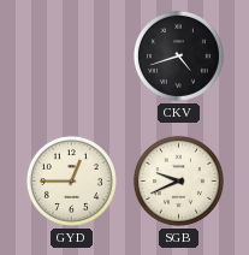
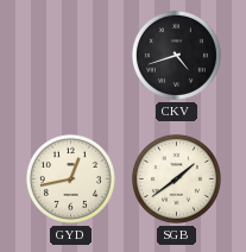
GYD: 12:45 -> 12:43
SGB: 9:41 -> 1:39
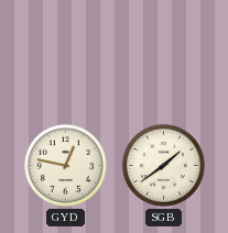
CKV: 4:42 -> none
GYD: 12:43 -> 12:47
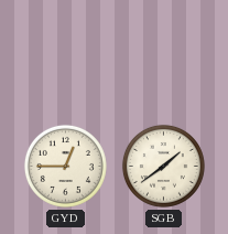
GYD: 12:47 -> 12:45
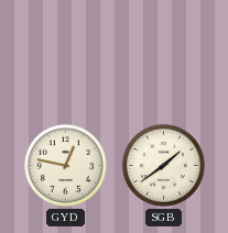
GYD: 12:45 -> 12:47
